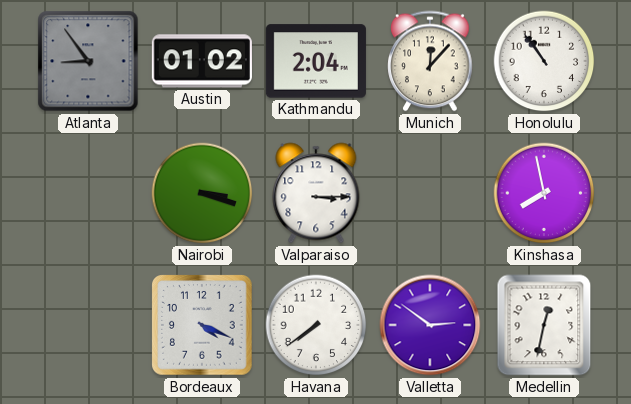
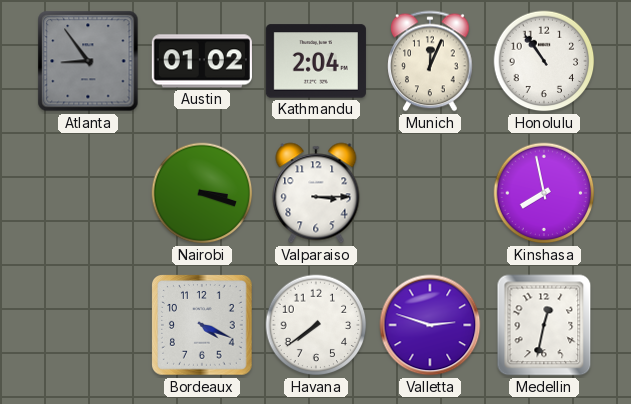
Munich: 12:07 -> 12:04
Valletta: 2:51 -> 2:48
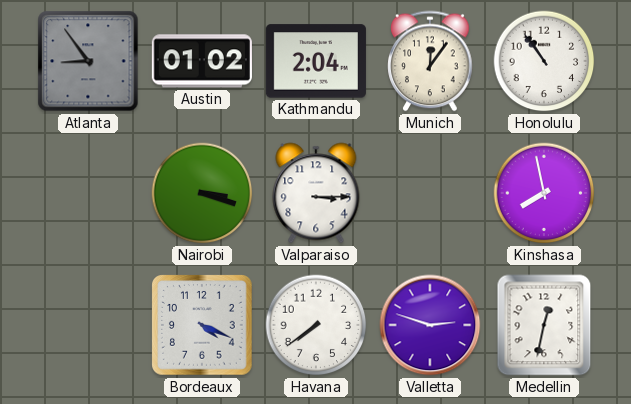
Munich: 12:04 -> 12:06
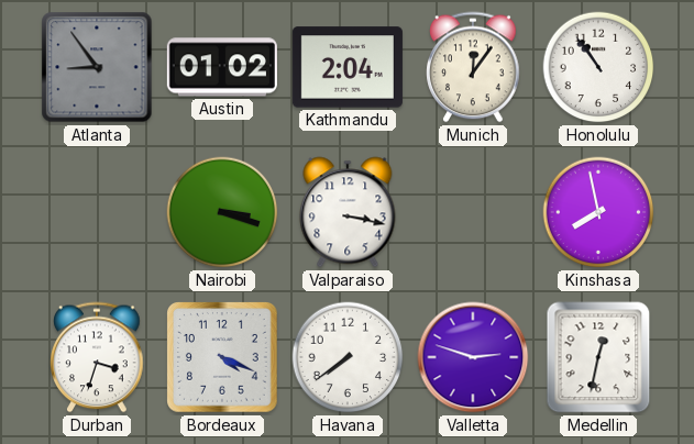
Valparaiso: 3:15 -> 3:17
Durban: none -> 3:33
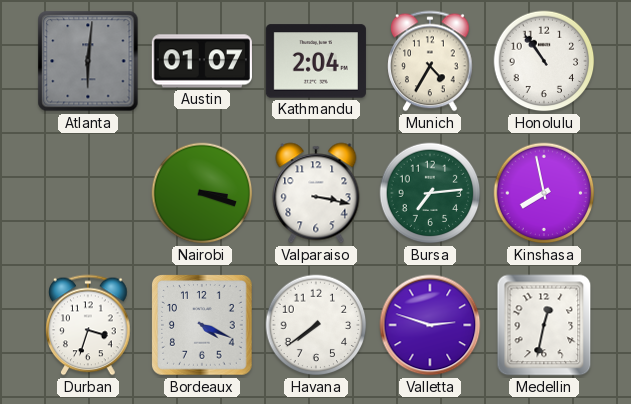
Atlanta: 8:54 -> 6:01
Austin: 01:02 -> 01:07
Munich: 12:06 -> 4:35
Bursa: none -> 7:14
